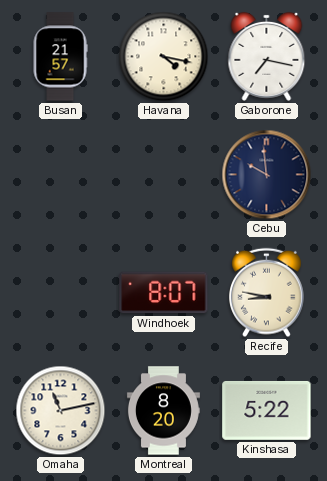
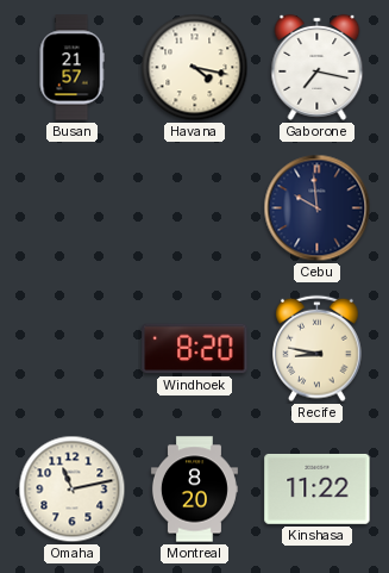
Windhoek: 8:07 -> 8:20
Kinshasa: 5:22 -> 11:22
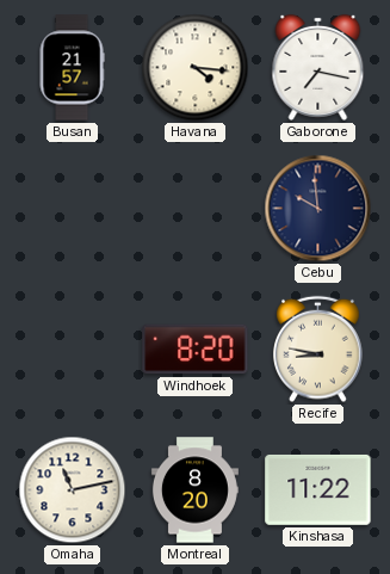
Havana: 4:17 -> 4:16
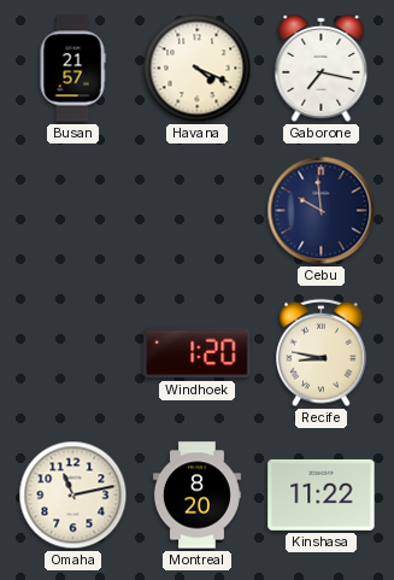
Havana: 4:16 -> 4:19
Windhoek: 8:20 -> 1:20
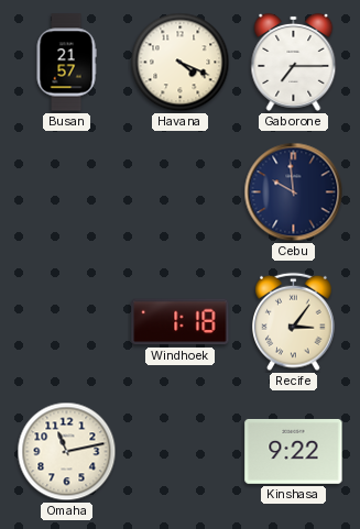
Gaborone: 7:17 -> 7:15
Windhoek: 1:20 -> 1:18
Recife: 8:47 -> 3:06
Montreal: 8:20 -> none
Kinshasa: 11:22 -> 9:22
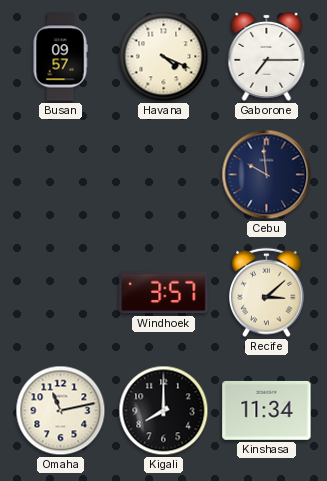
Busan: 21:57 -> 09:57
Windhoek: 1:18 -> 3:57
Recife: 3:06 -> 3:08
Kigali: none -> 8:00
Kinshasa: 9:22 -> 11:34
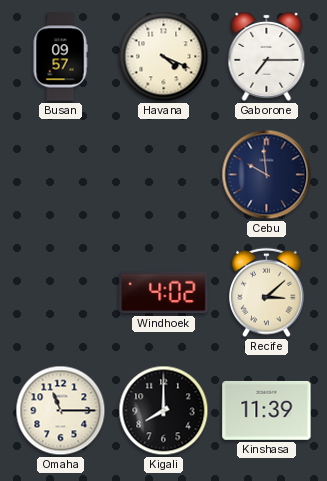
Windhoek: 3:57 -> 4:02
Omaha: 11:13 -> 11:15
Kinshasa: 11:34 -> 11:39
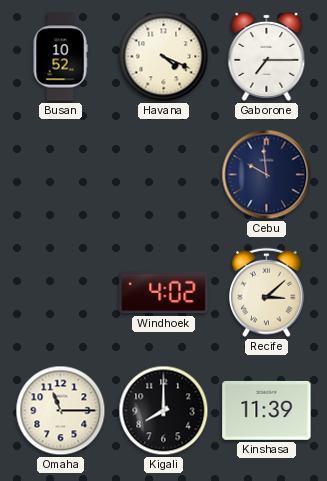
Busan: 09:57 -> 10:52
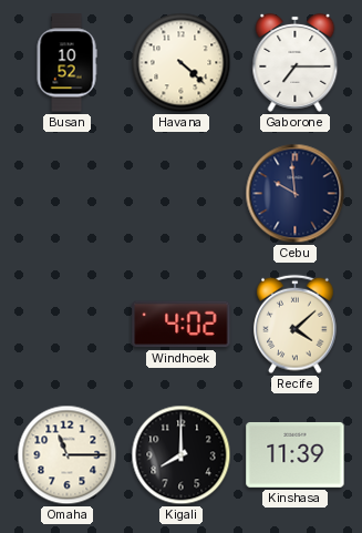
Havana: 4:19 -> 4:22
Recife: 3:08 -> 4:08
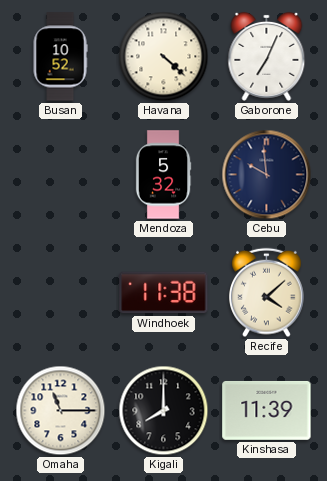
Gaborone: 7:15 -> 7:04
Mendoza: none -> 5:32
Windhoek: 4:02 -> 11:38
